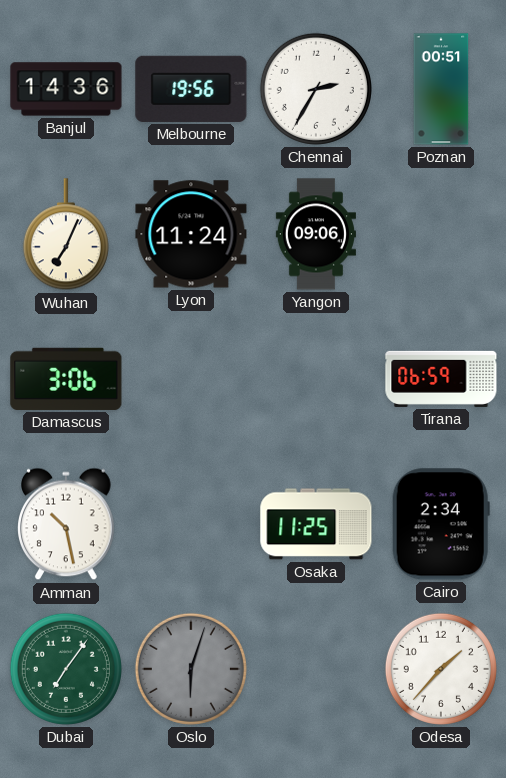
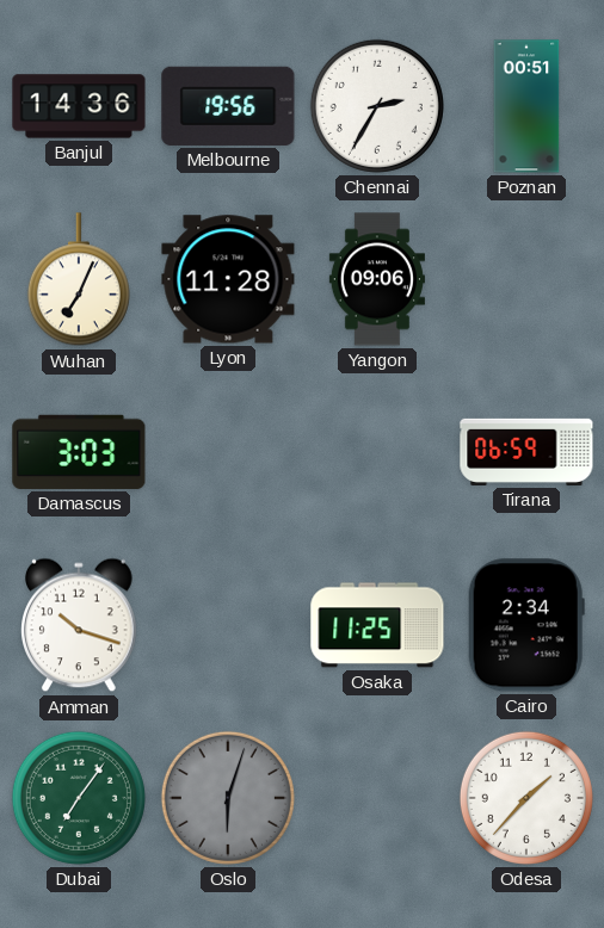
Lyon: 11:24 -> 11:28
Damascus: 3:06 -> 3:03
Amman: 10:28 -> 10:18
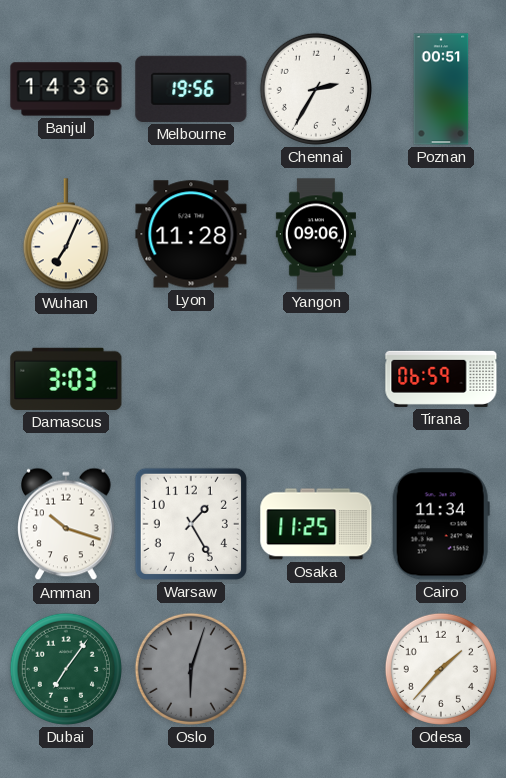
Warsaw: none -> 1:25
Cairo: 2:34 -> 11:34
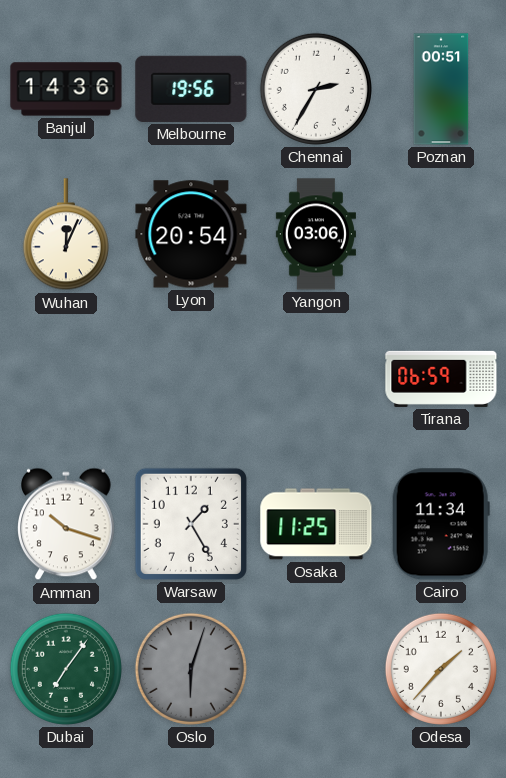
Wuhan: 7:04 -> 12:04
Lyon: 11:28 -> 20:54
Yangon: 09:06 -> 03:06
Damascus: 3:03 -> none
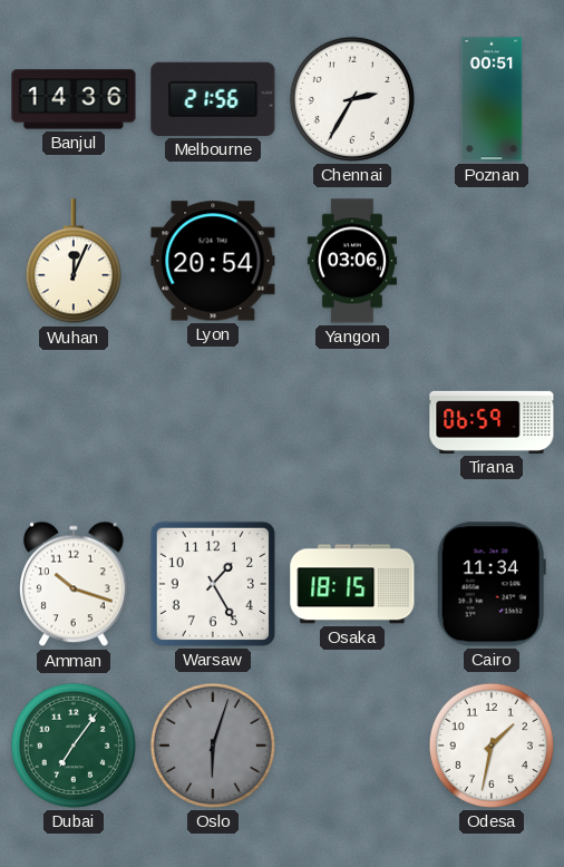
Melbourne: 19:56 -> 21:56
Osaka: 11:25 -> 18:15
Odesa: 1:37 -> 1:32
